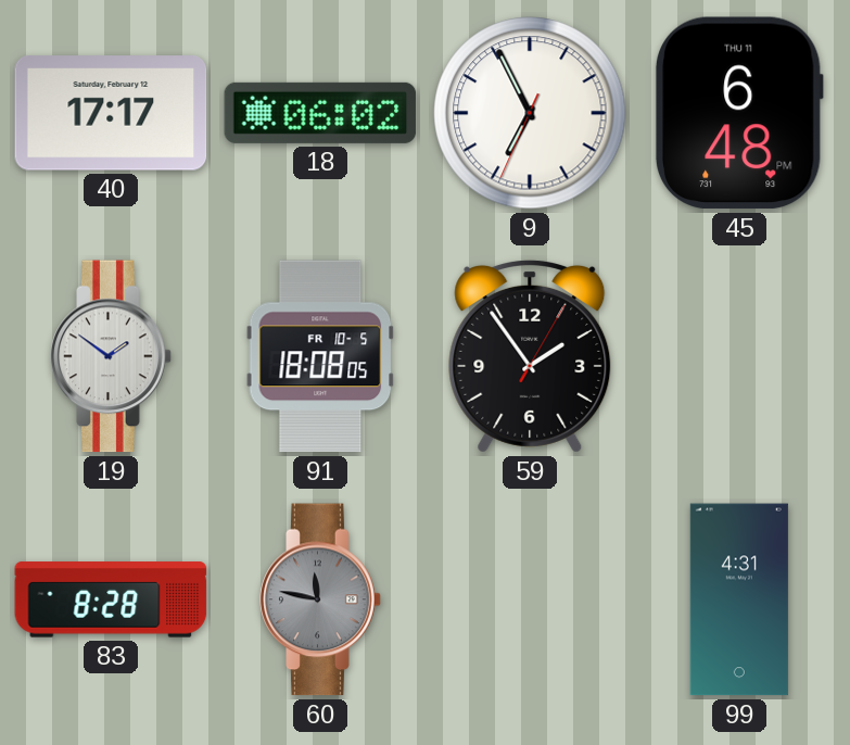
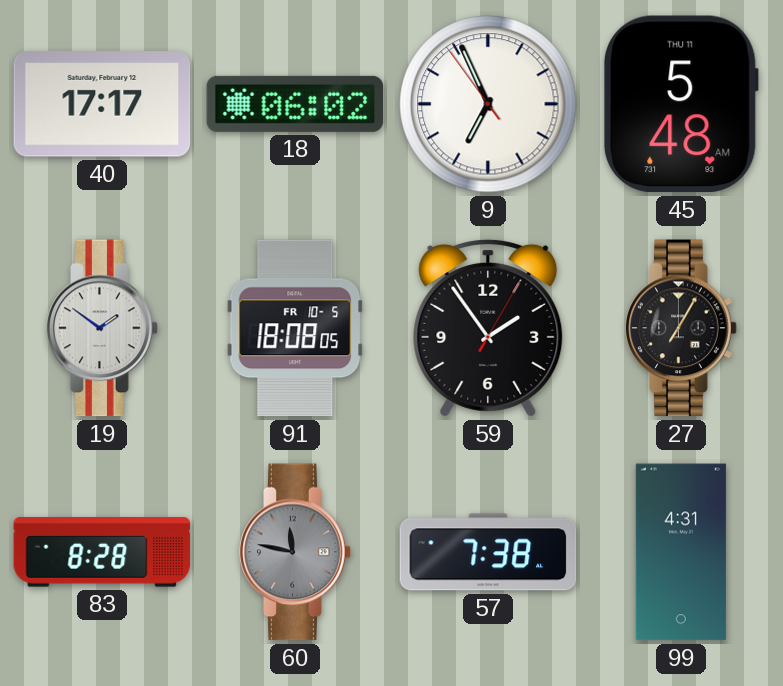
9: 6:55:34 -> 6:55:54
45: 6:48 -> 5:48
27: none -> 7:05
57: none -> 7:38
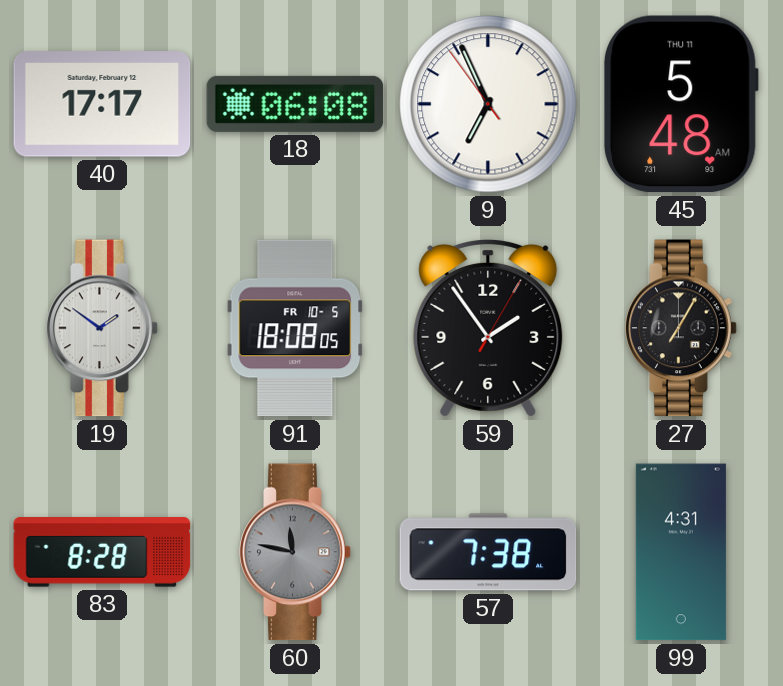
18: 06:02 -> 06:08
